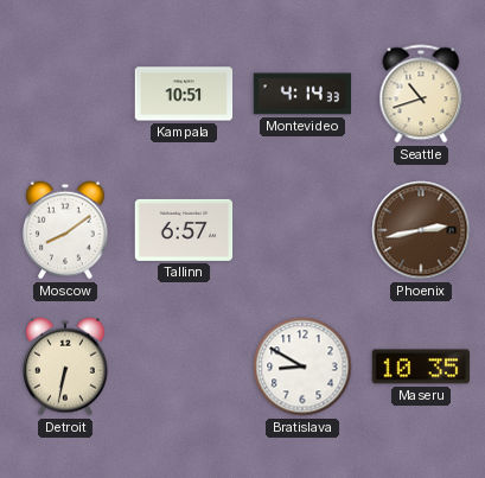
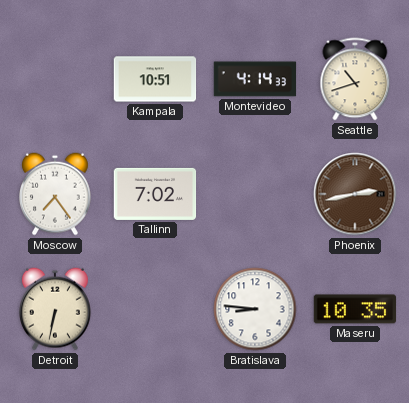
Moscow: 8:09 -> 7:24
Tallinn: 6:57 -> 7:02
Bratislava: 8:50 -> 8:46
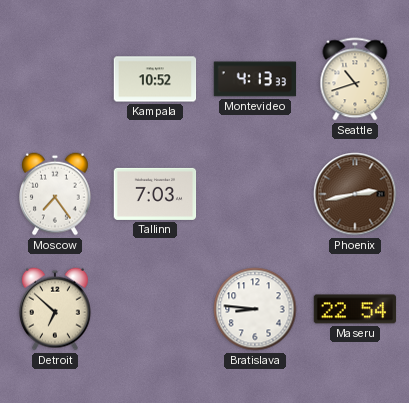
Kampala: 10:51 -> 10:52
Montevideo: 4:14 -> 4:13
Tallinn: 7:02 -> 7:03
Detroit: 6:32 -> 6:52
Maseru: 10:35 -> 22:54
